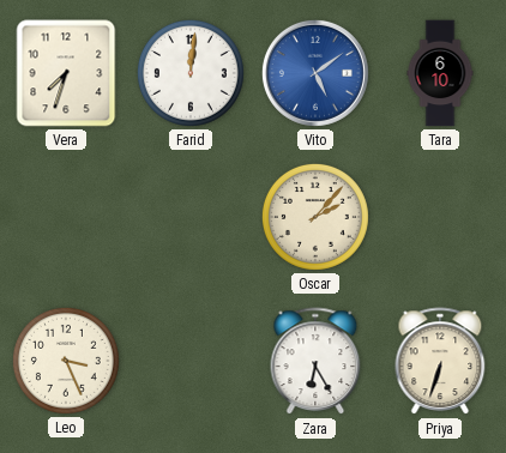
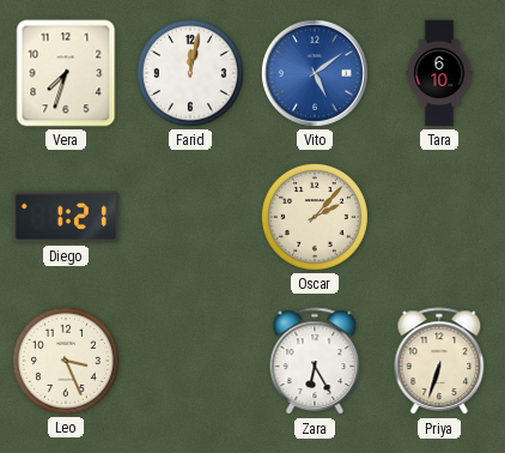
Farid: 12:01 -> 12:02
Diego: none -> 1:21
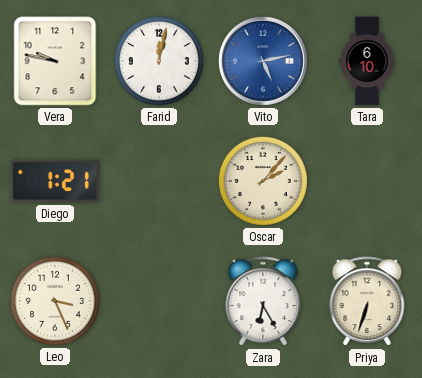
Vera: 7:33 -> 9:47
Vito: 5:09 -> 5:13
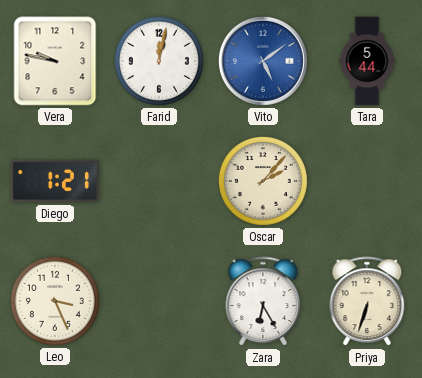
Vito: 5:13 -> 5:09
Tara: 6:10 -> 5:44
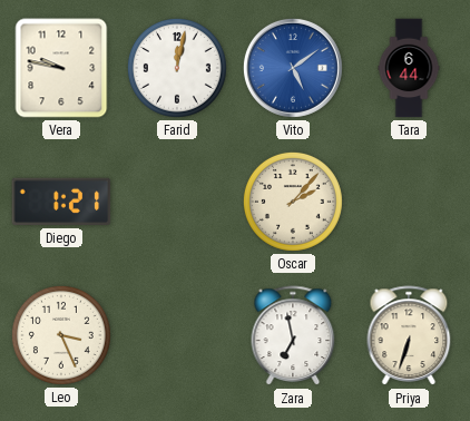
Tara: 5:44 -> 6:44
Zara: 6:25 -> 6:58
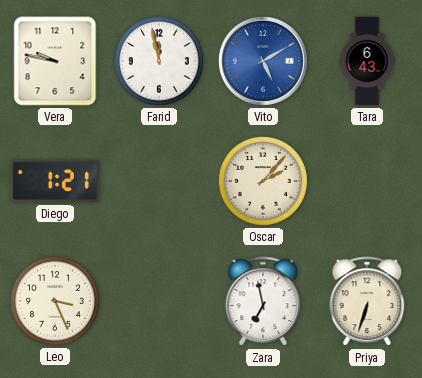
Farid: 12:02 -> 11:58
Vito: 5:09 -> 5:10
Tara: 6:44 -> 6:43
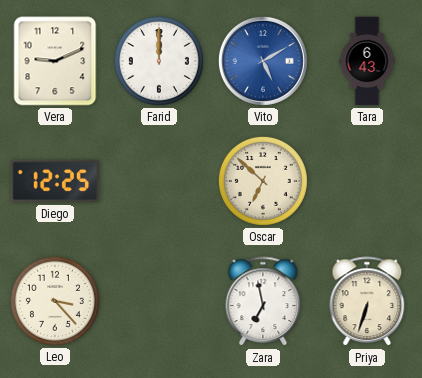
Vera: 9:47 -> 9:11
Farid: 11:58 -> 12:00
Diego: 1:21 -> 12:25
Oscar: 2:07 -> 6:52
Leo: 3:26 -> 3:23
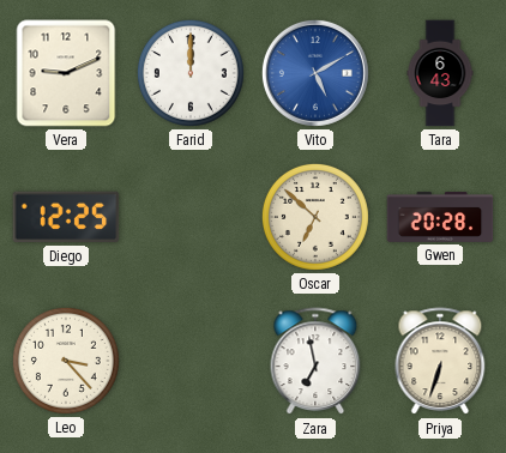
Gwen: none -> 20:28
